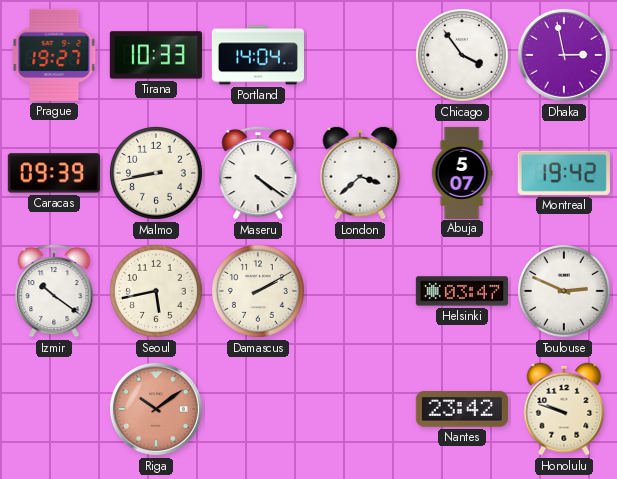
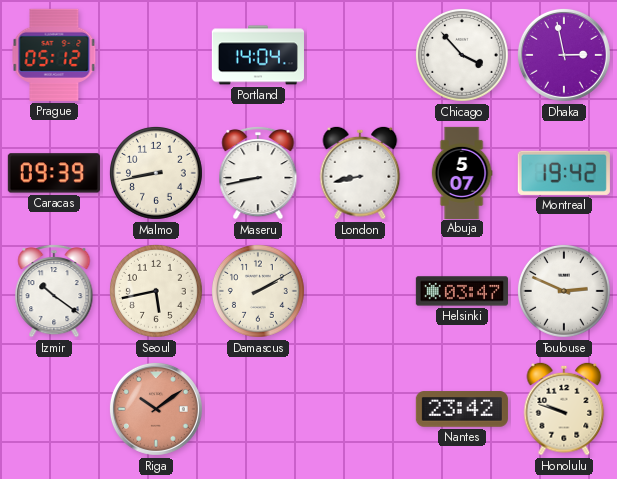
Prague: 19:27 -> 05:12
Tirana: 10:33 -> none
Chicago: 3:54 -> 3:53
Maseru: 4:21 -> 8:43
London: 3:38 -> 8:43
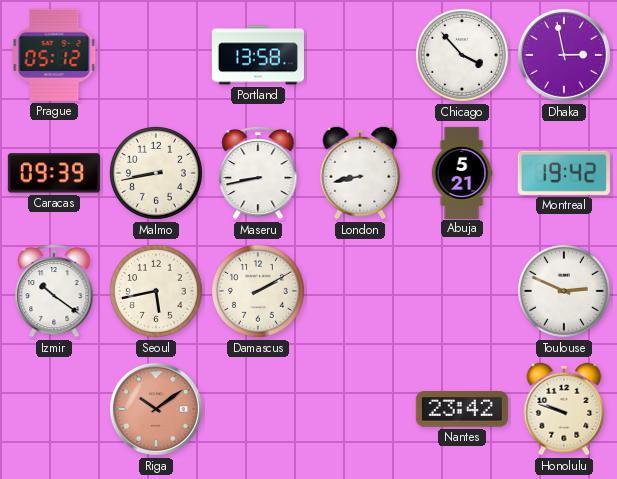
Portland: 14:04 -> 13:58
Abuja: 5:07 -> 5:21
Helsinki: 03:47 -> none
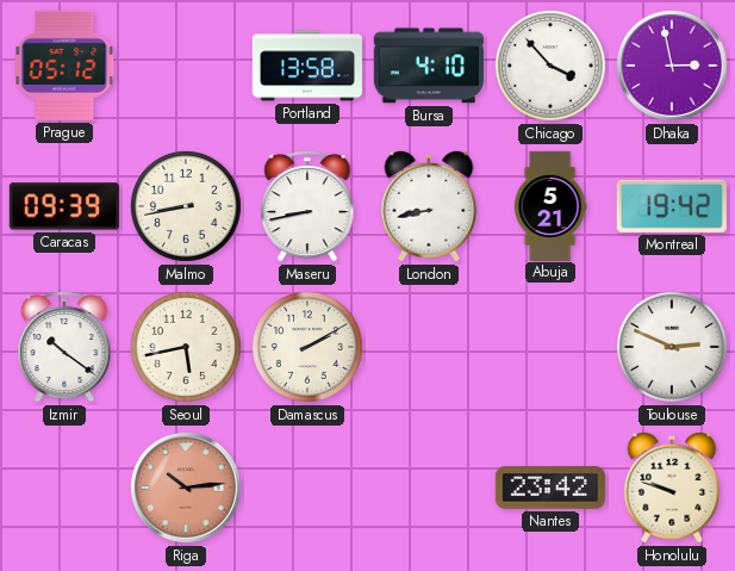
Bursa: none -> 4:10
Riga: 10:09 -> 10:14
